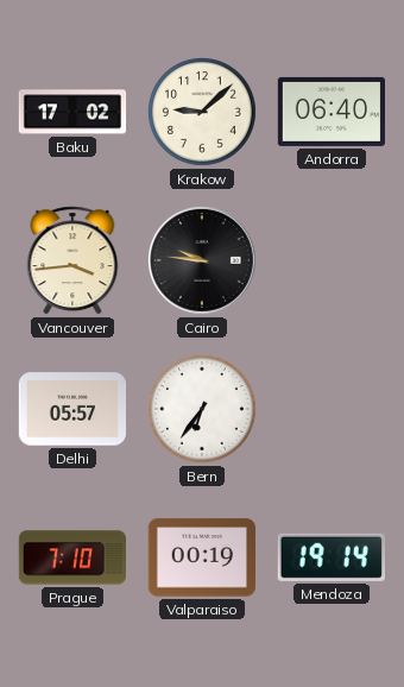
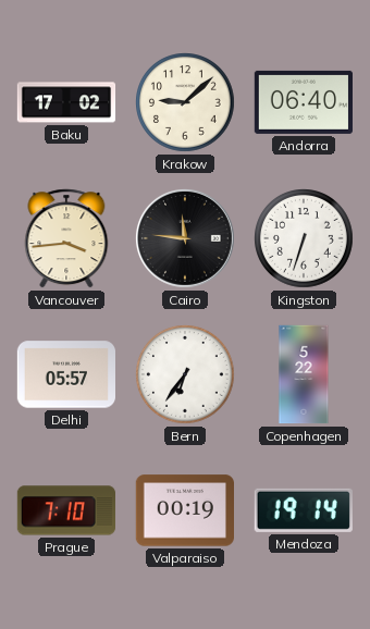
Cairo: 9:46 -> 11:46
Kingston: none -> 6:33
Copenhagen: none -> 5:22
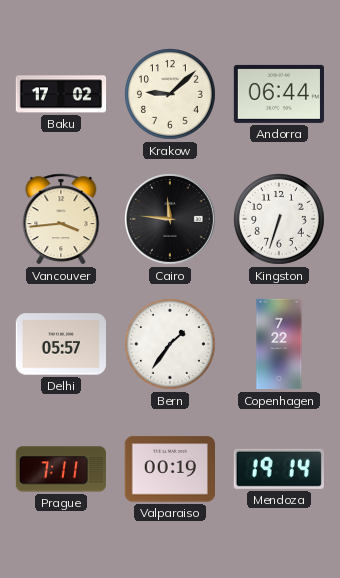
Andorra: 06:40 -> 06:44
Bern: 6:36 -> 1:36
Copenhagen: 5:22 -> 7:22
Prague: 7:10 -> 7:11
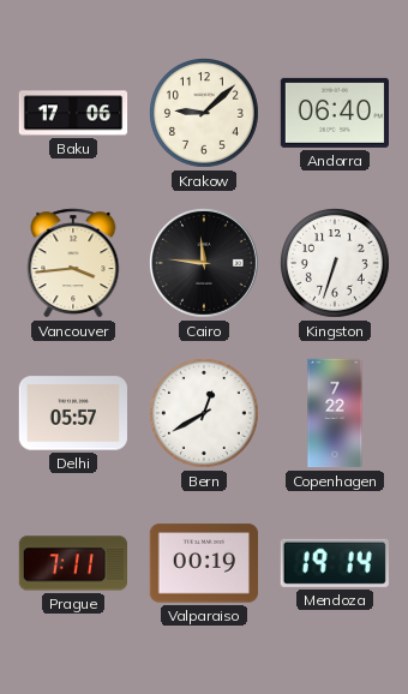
Baku: 17:02 -> 17:06
Andorra: 06:44 -> 06:40
Bern: 1:36 -> 12:40
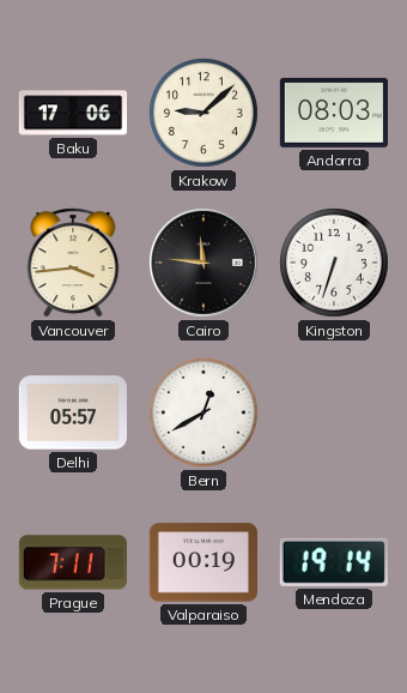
Andorra: 06:40 -> 08:03
Copenhagen: 7:22 -> none
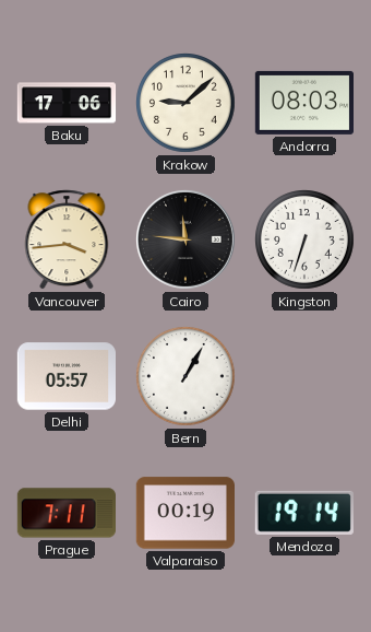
Bern: 12:40 -> 1:05
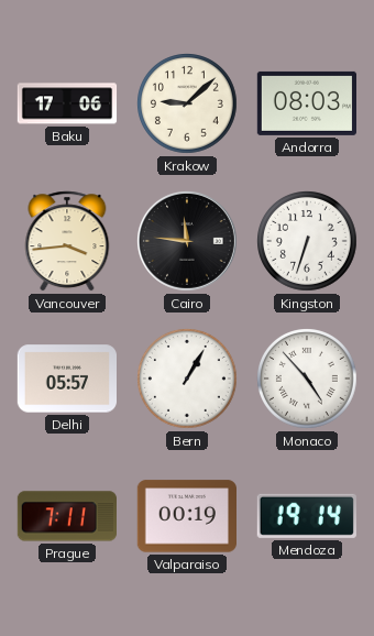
Monaco: none -> 4:53
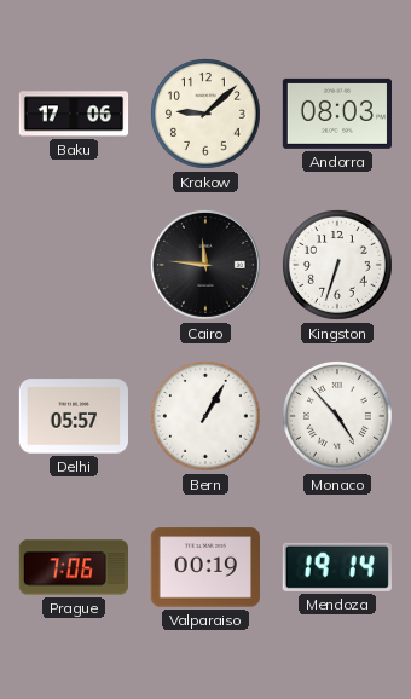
Vancouver: 3:44 -> none
Prague: 7:11 -> 7:06
